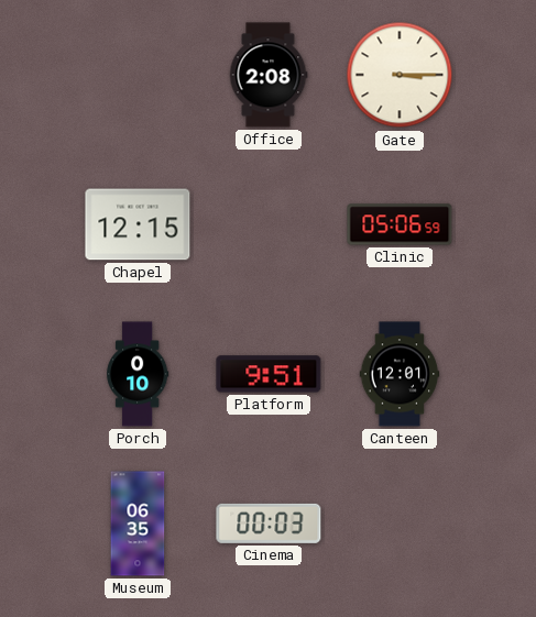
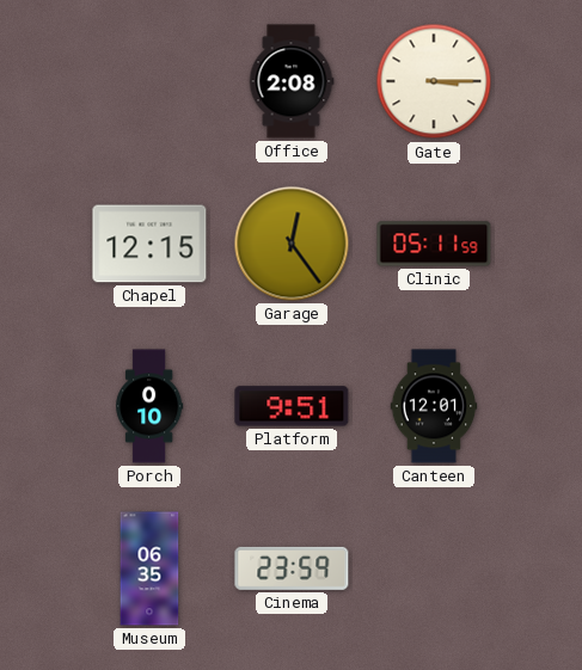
Garage: none -> 12:24
Clinic: 05:06 -> 05:11
Cinema: 00:03 -> 23:59
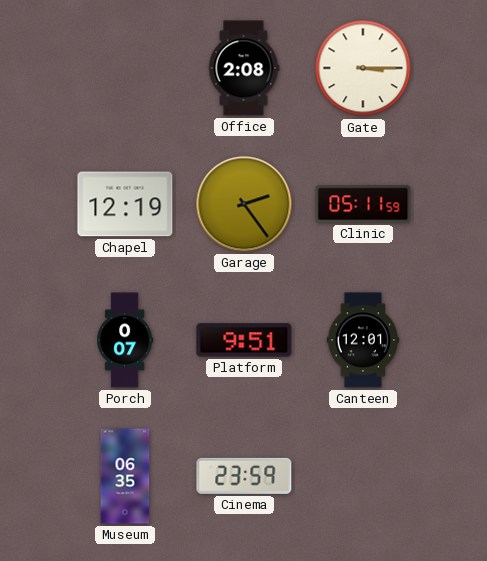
Chapel: 12:15 -> 12:19
Garage: 12:24 -> 2:24
Porch: 0:10 -> 0:07
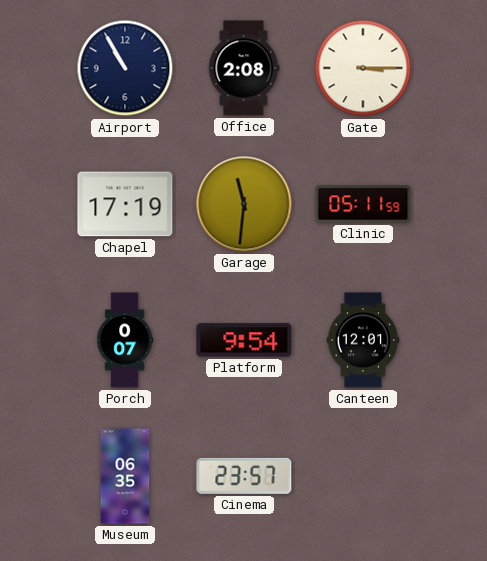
Airport: none -> 10:55
Chapel: 12:19 -> 17:19
Garage: 2:24 -> 11:31
Platform: 9:51 -> 9:54
Cinema: 23:59 -> 23:57
